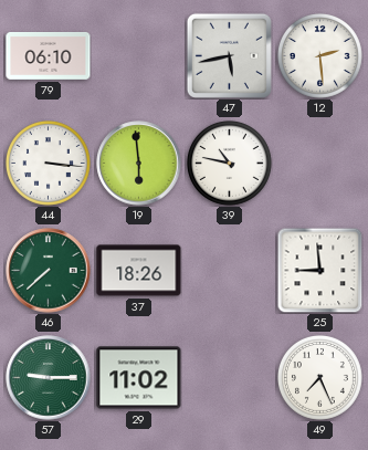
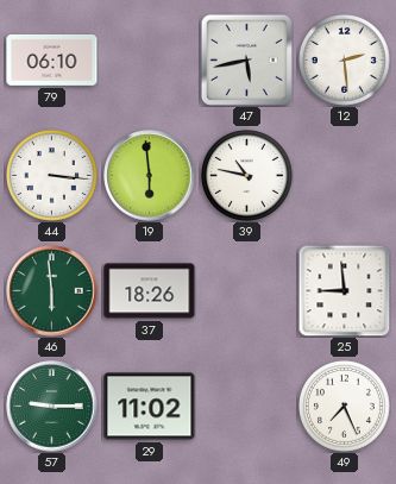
46: 7:38 -> 5:59
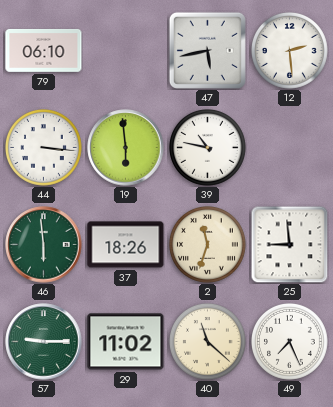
2: none -> 11:33
40: none -> 11:22
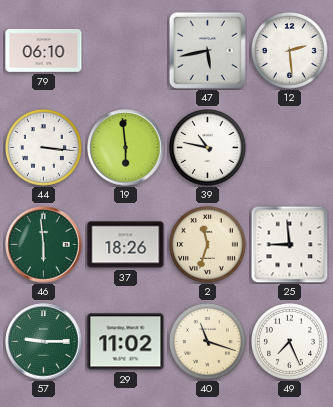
40: 11:22 -> 11:18
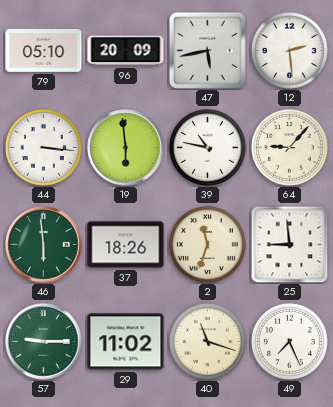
79: 06:10 -> 05:10
96: none -> 20:09
64: none -> 9:07
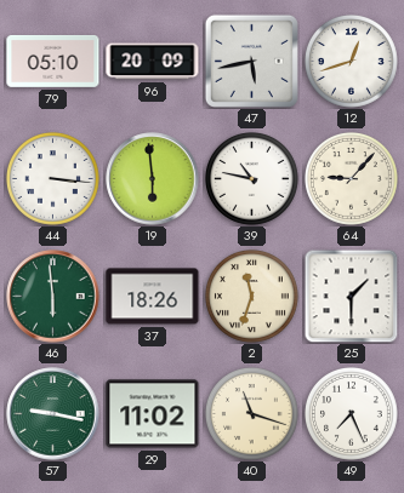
12: 2:29 -> 12:42
25: 8:59 -> 1:30
57: 9:15 -> 9:17
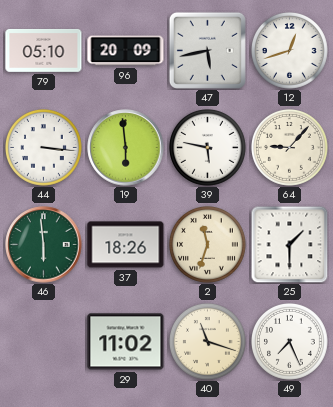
39: 10:47 -> 5:47
57: 9:17 -> none
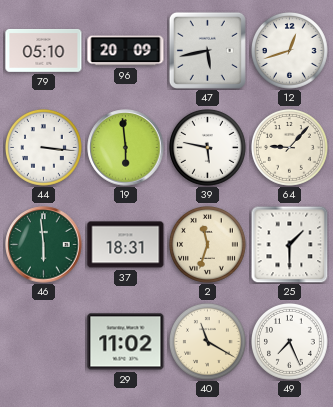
37: 18:26 -> 18:31
40: 11:18 -> 11:20
